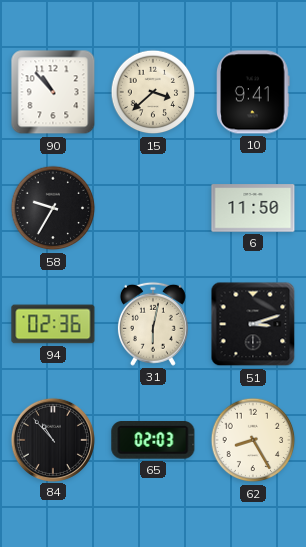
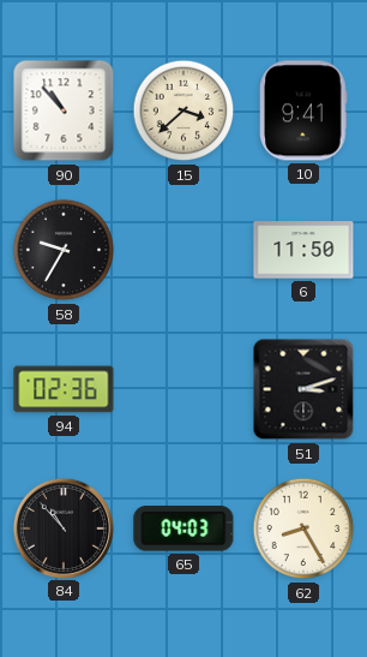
31: 6:02 -> none
65: 02:03 -> 04:03
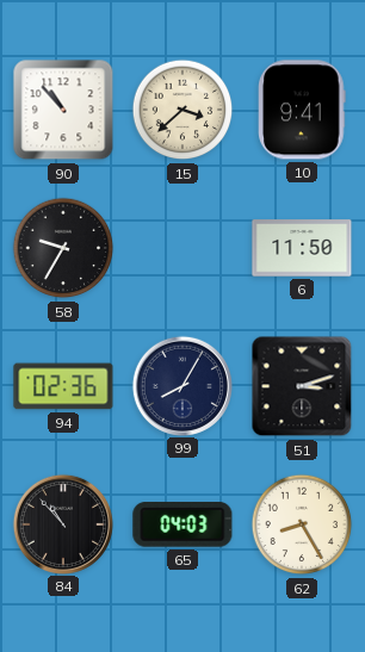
99: none -> 8:05
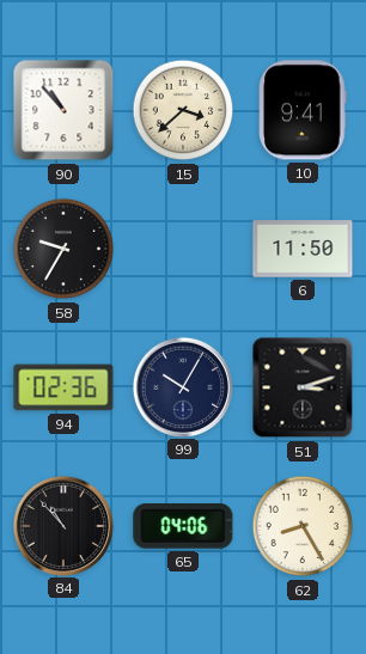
99: 8:05 -> 10:05
65: 04:03 -> 04:06
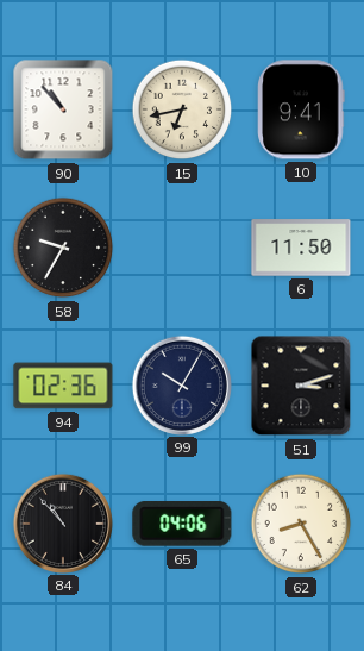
15: 3:38 -> 6:43
